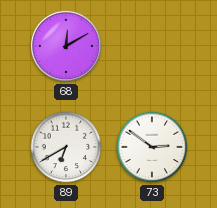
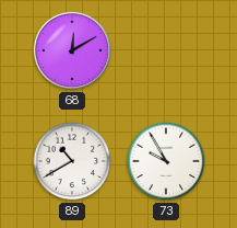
89: 6:40 -> 10:40
73: 2:51 -> 9:55
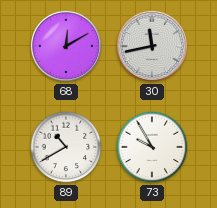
30: none -> 11:43
